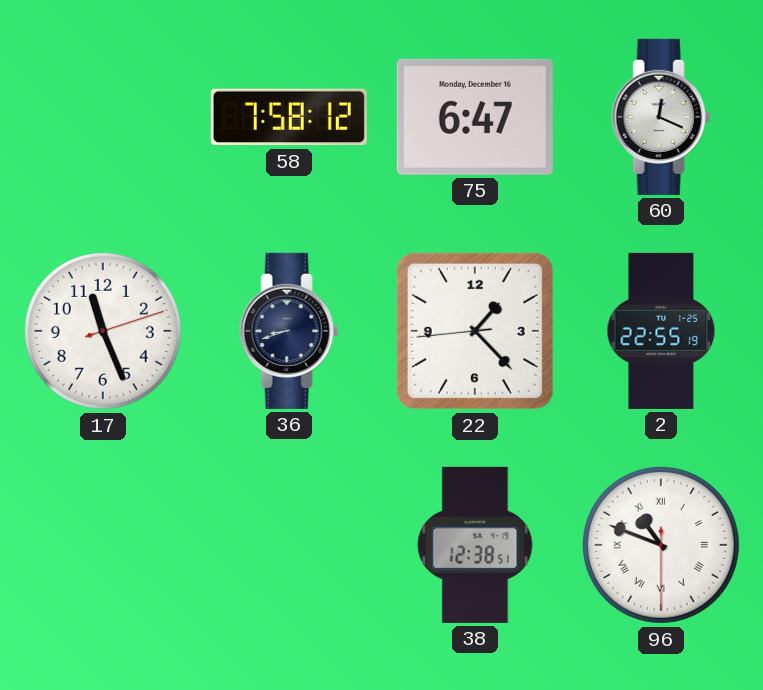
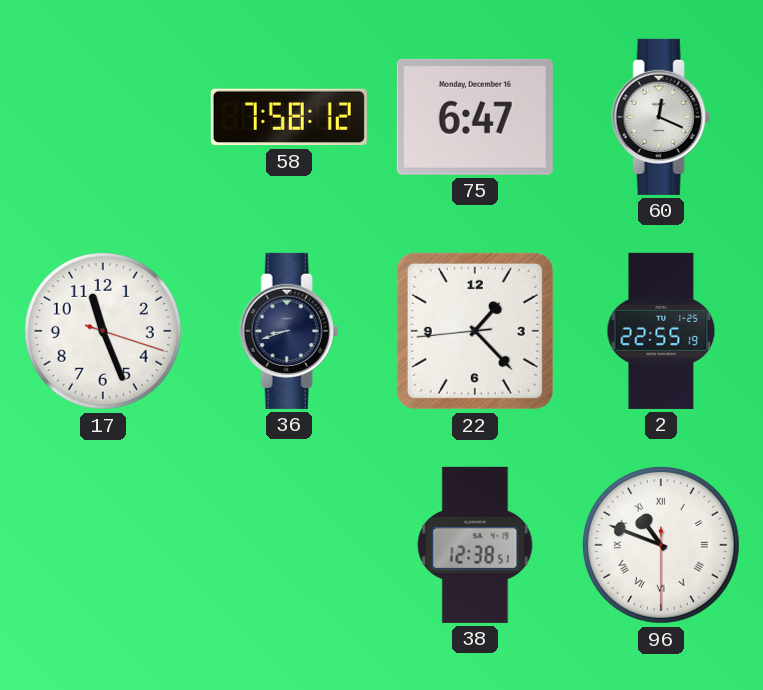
17: 11:26:12 -> 11:26:18
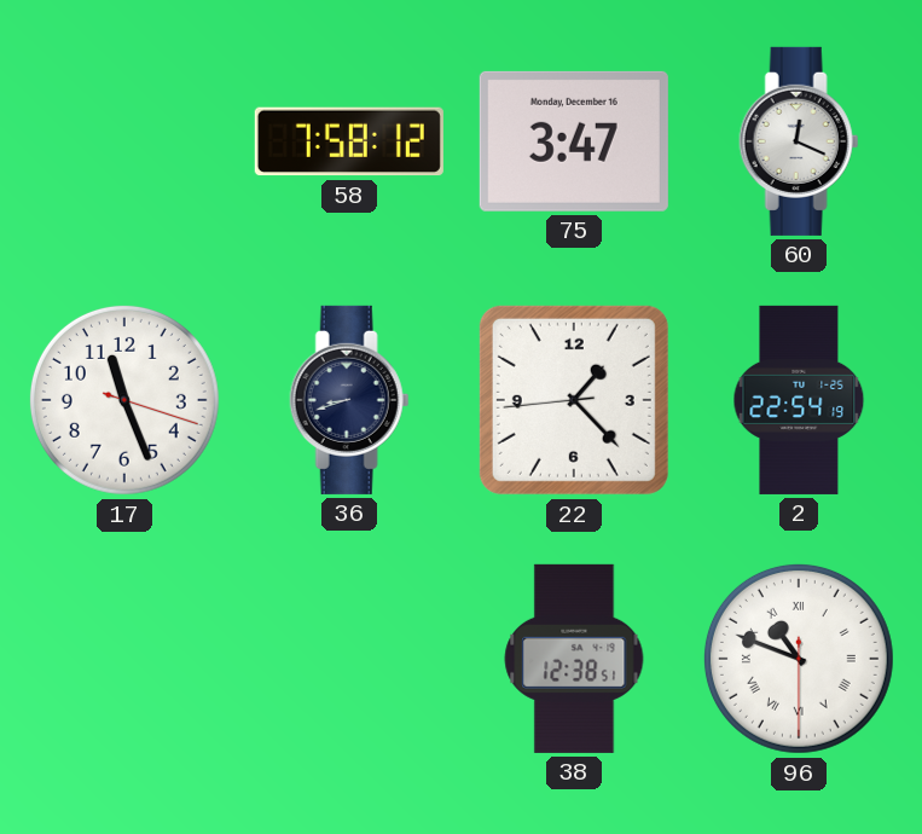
75: 6:47 -> 3:47
2: 22:55 -> 22:54
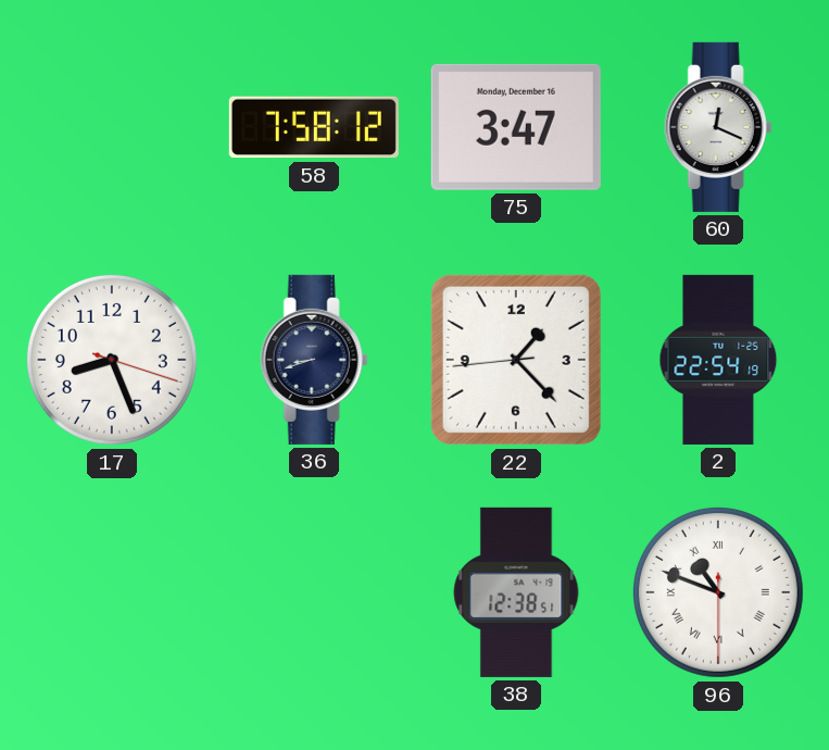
17: 11:26 -> 8:26
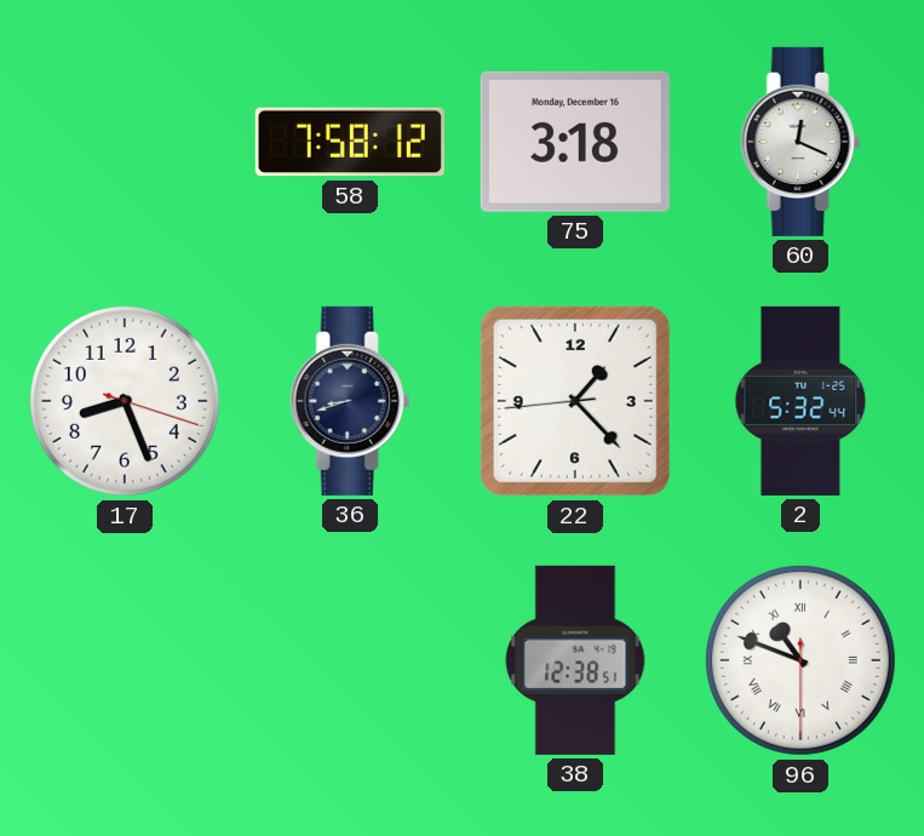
75: 3:47 -> 3:18
2: 22:54 -> 5:32
